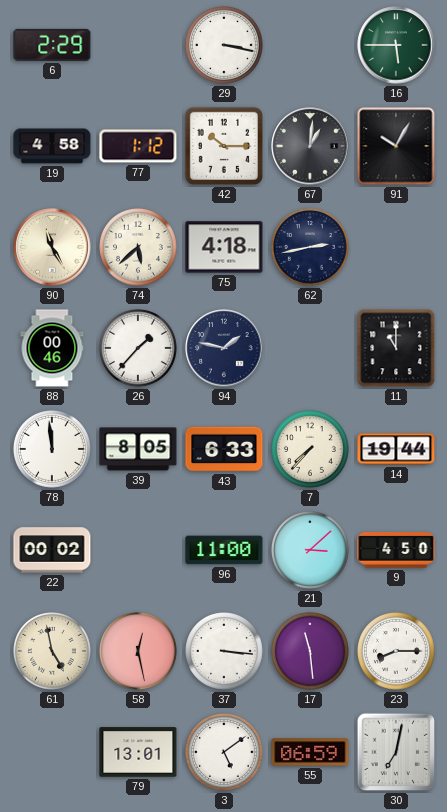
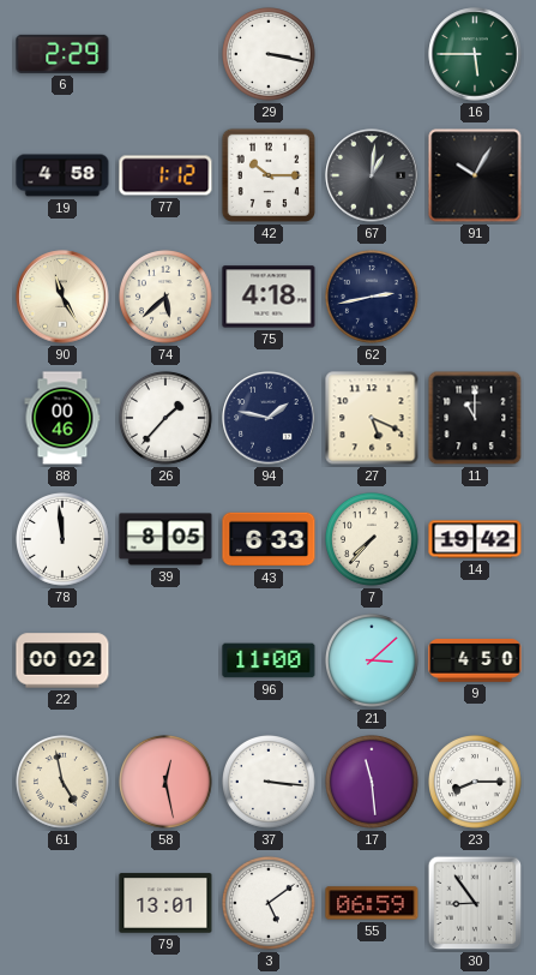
27: none -> 5:19
14: 19:44 -> 19:42
30: 7:02 -> 8:54
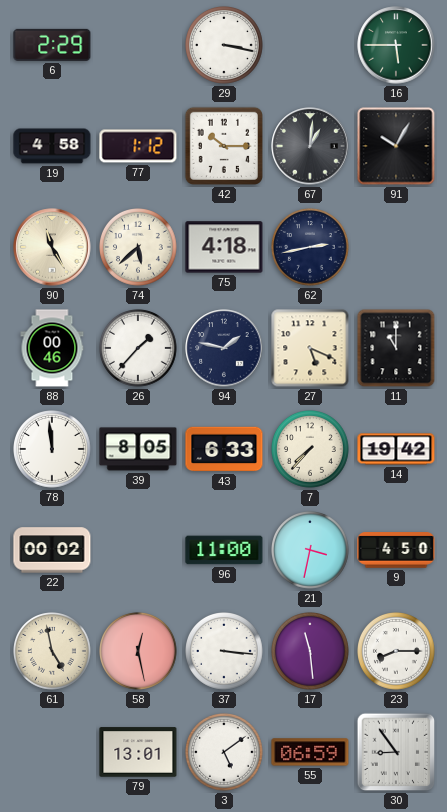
21: 3:08 -> 3:32
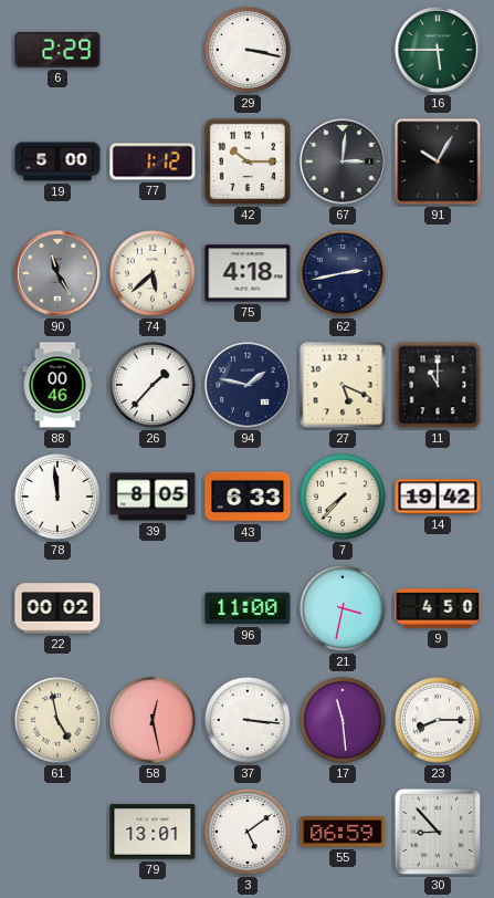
19: 4:58 -> 5:00
67: 1:01 -> 3:01
90 dial: cream -> grey
30: 8:54 -> 8:53
